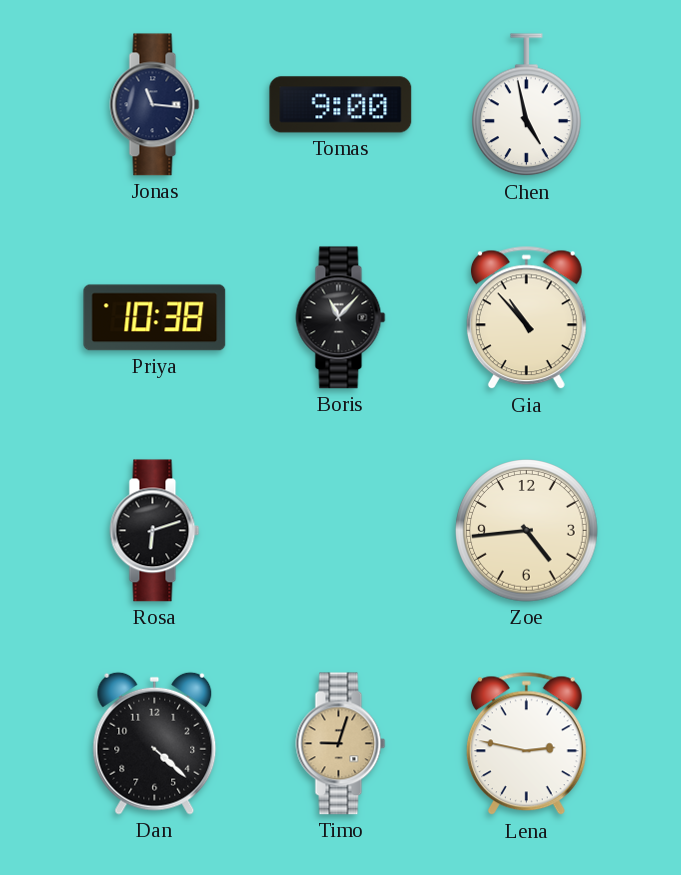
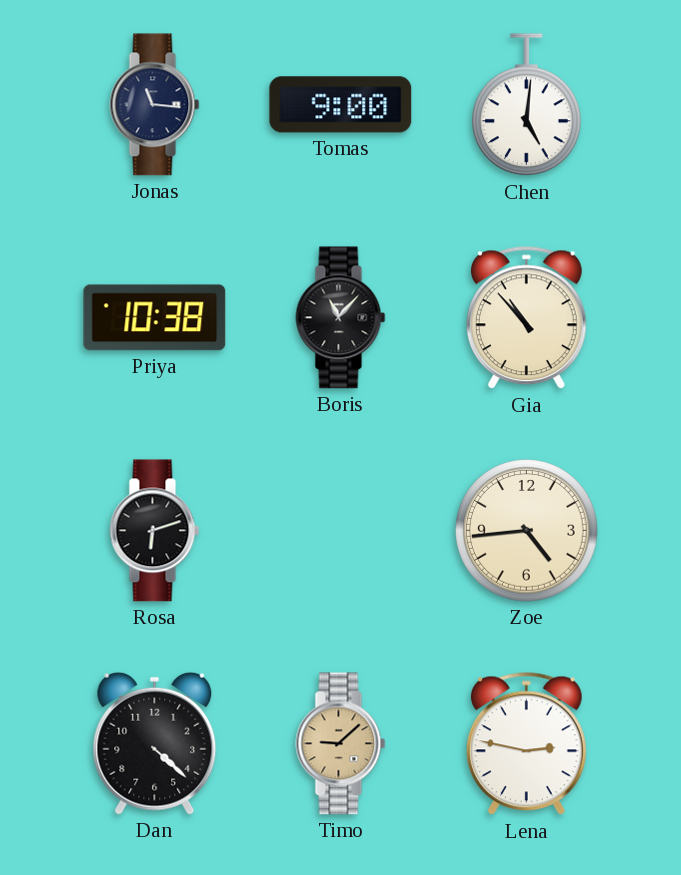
Chen: 4:58 -> 5:01
Timo: 9:03 -> 9:08
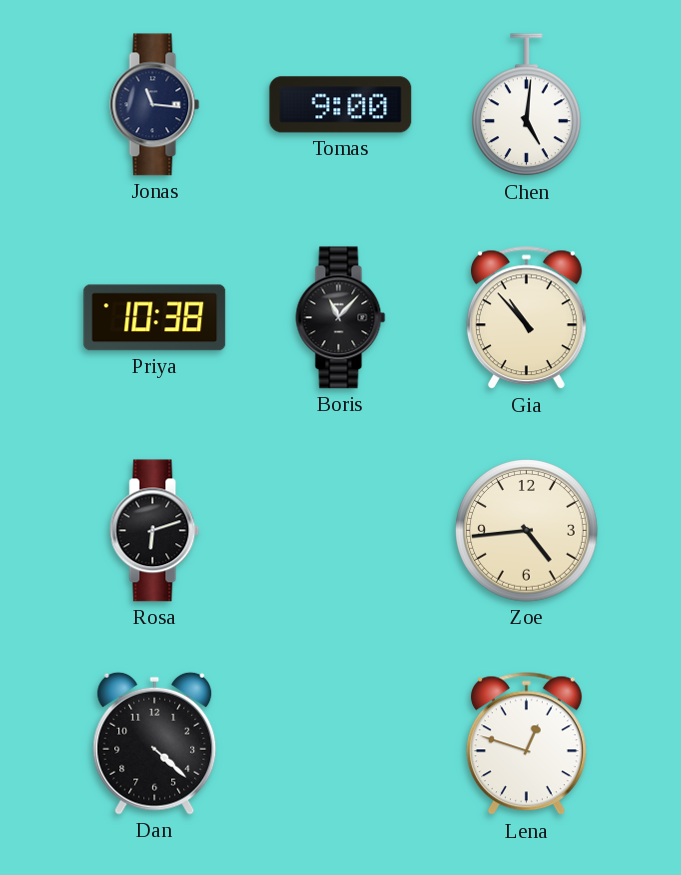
Timo: 9:08 -> none
Lena: 2:47 -> 12:48
